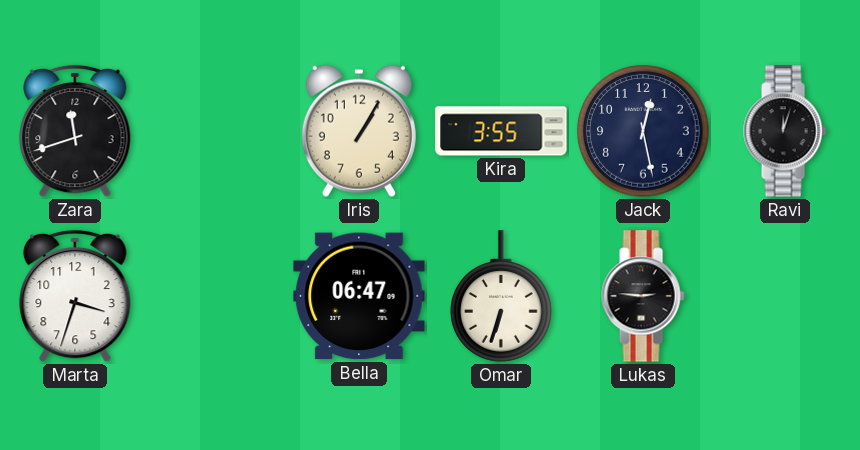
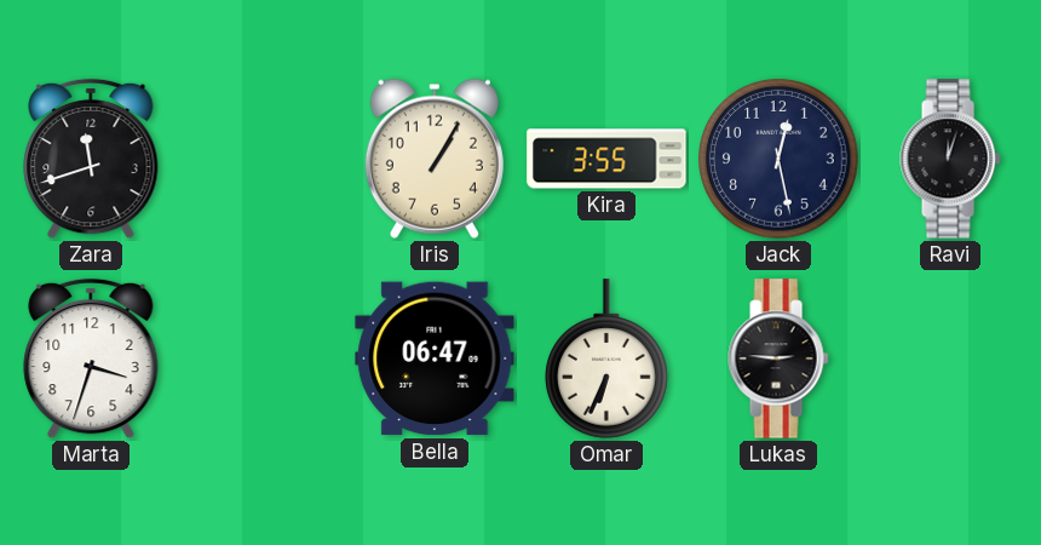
Omar: 6:33 -> 6:34
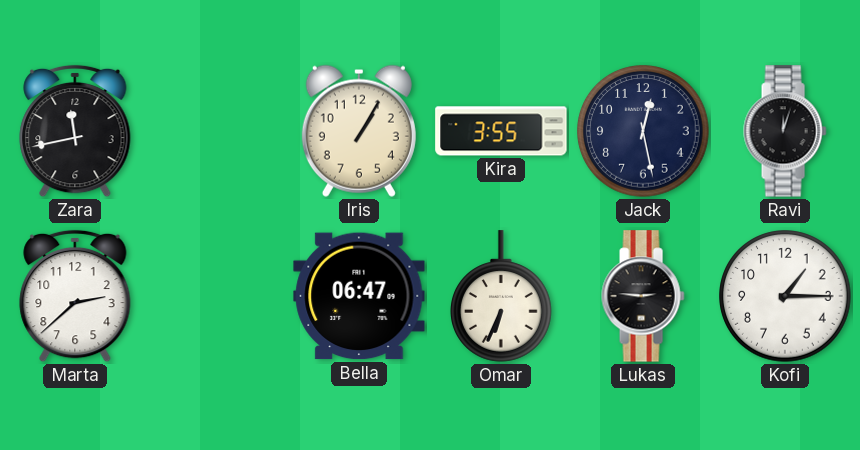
Zara: 11:42 -> 11:43
Marta: 3:33 -> 2:38
Kofi: none -> 1:15
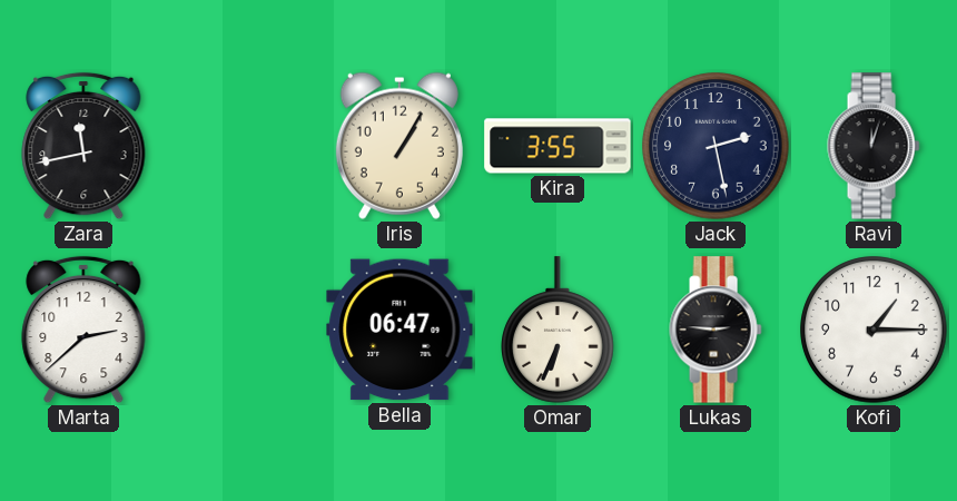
Jack: 12:28 -> 2:28
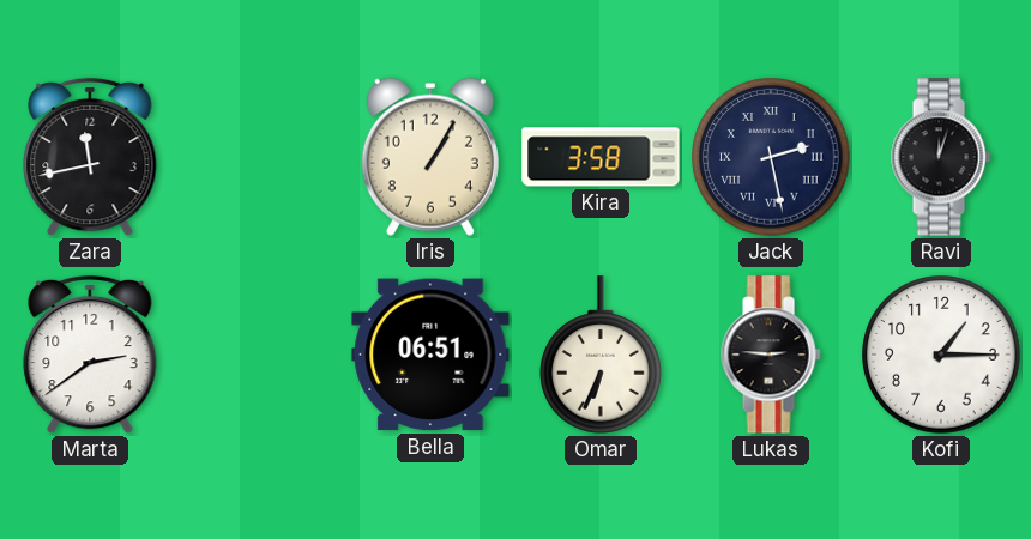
Kira: 3:55 -> 3:58
Jack numerals: Arabic -> Roman
Marta: 2:38 -> 2:39
Bella: 06:47 -> 06:51
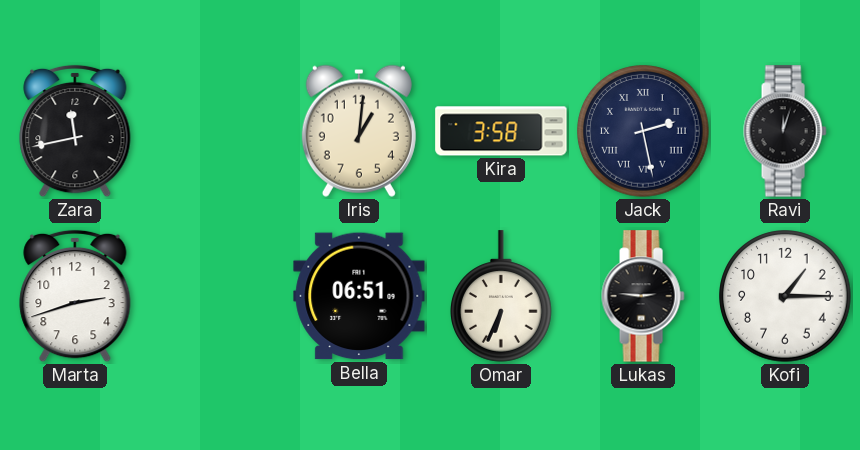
Iris: 1:05 -> 1:01
Marta: 2:39 -> 2:42
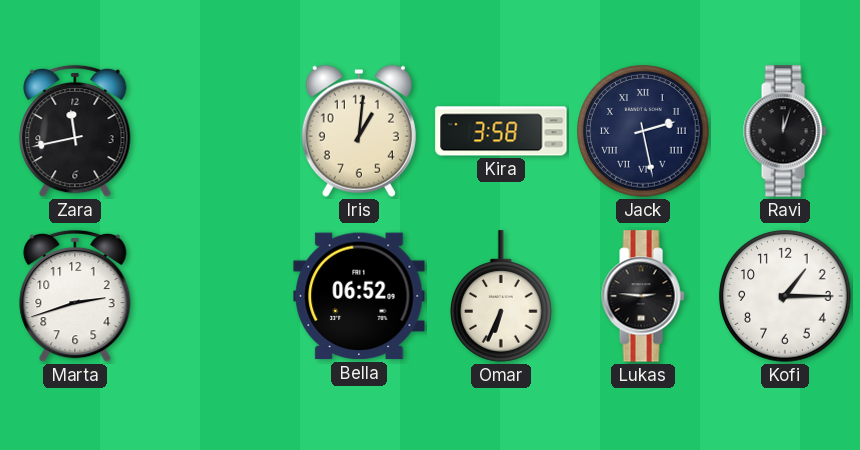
Bella: 06:51 -> 06:52
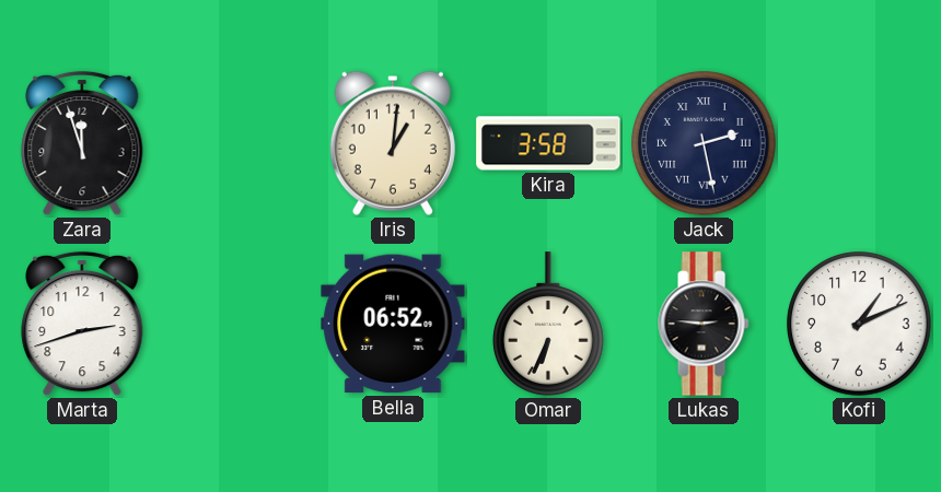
Zara: 11:43 -> 11:57
Ravi: 12:03 -> none
Kofi: 1:15 -> 1:11
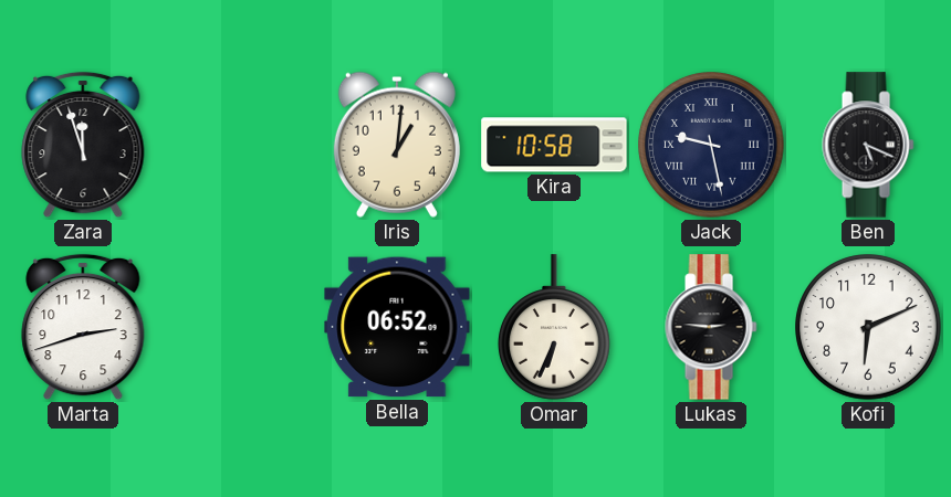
Kira: 3:58 -> 10:58
Jack: 2:28 -> 9:28
Ben: none -> 5:19
Kofi: 1:11 -> 6:11
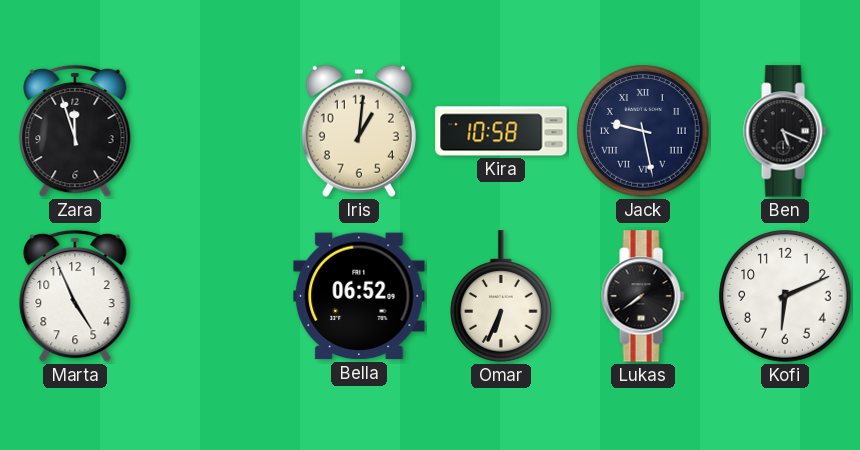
Marta: 2:42 -> 4:56
Lukas: 2:46 -> 7:39
